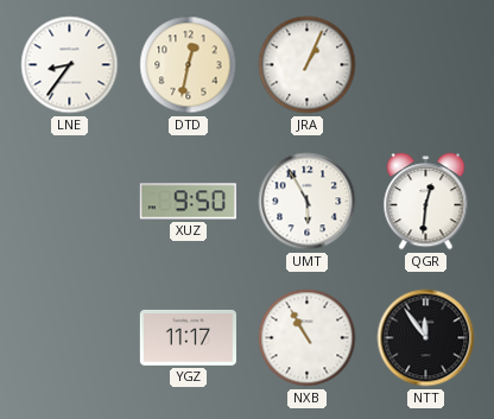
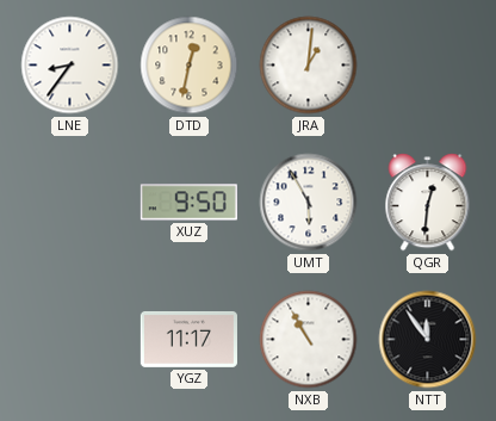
JRA: 1:04 -> 1:01
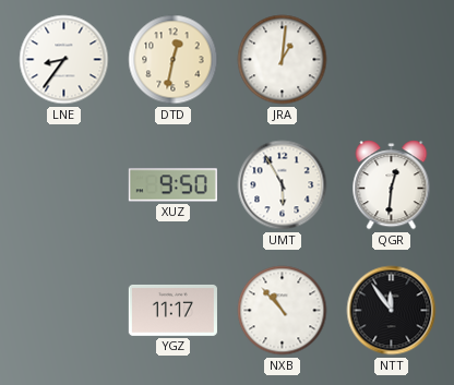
NXB: 10:55 -> 10:53
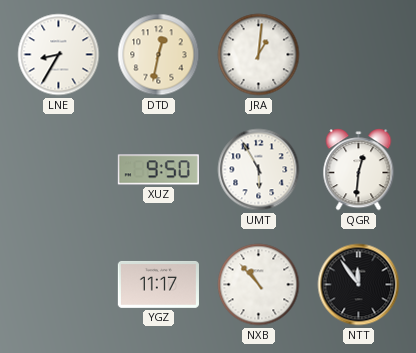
LNE: 8:36 -> 8:35
